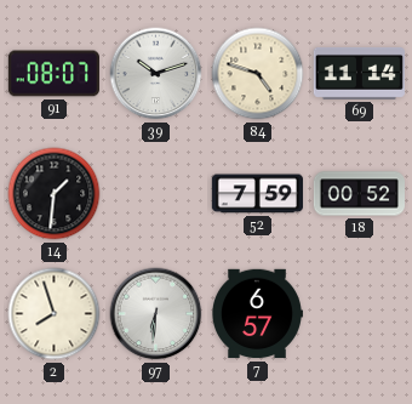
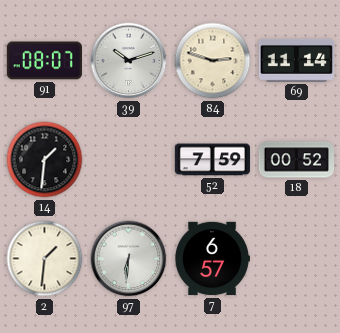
84: 4:48 -> 2:48
2: 7:57 -> 1:31
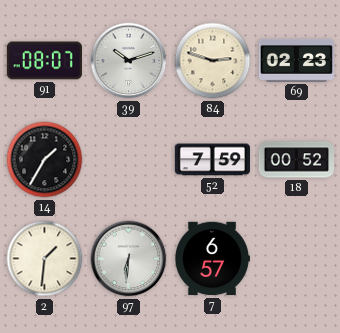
69: 11:14 -> 02:23
14: 1:31 -> 1:35
